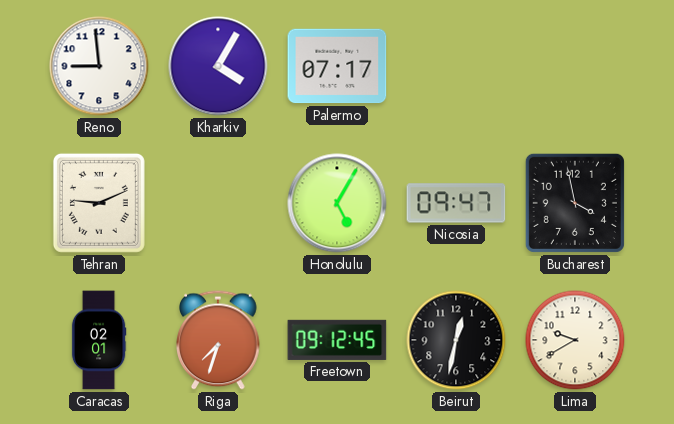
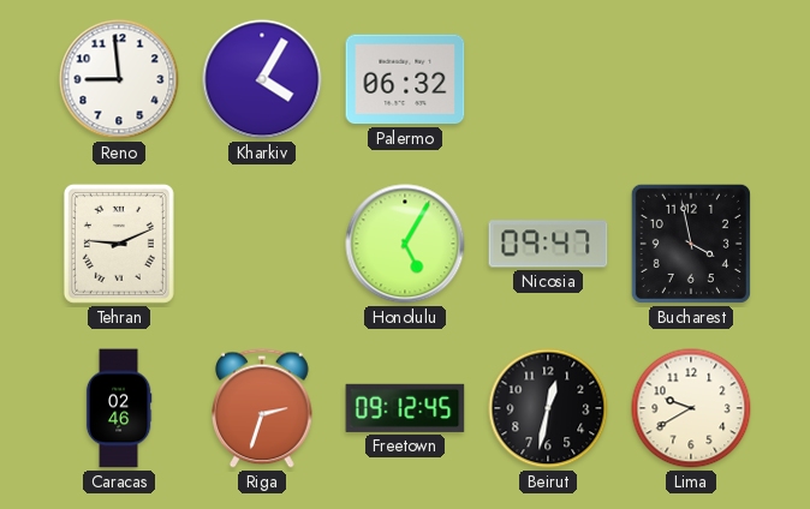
Palermo: 07:17 -> 06:32
Caracas: 02:01 -> 02:46
Riga: 7:33 -> 2:33
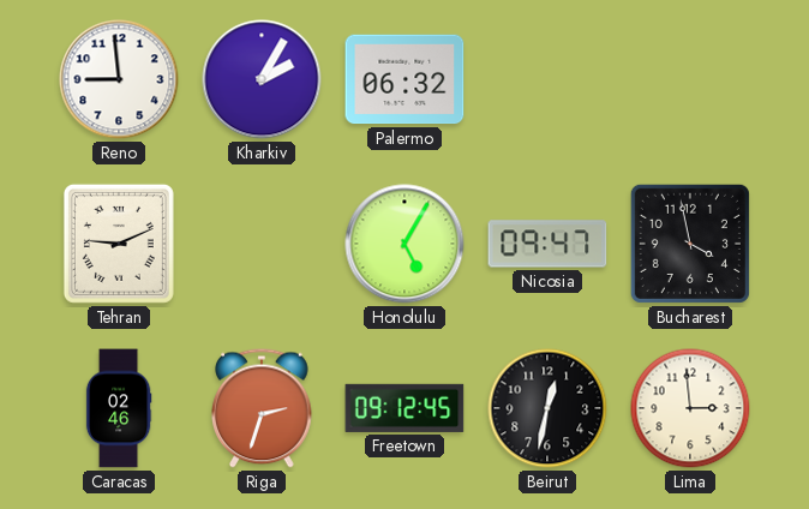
Kharkiv: 4:05 -> 2:05
Lima: 9:40 -> 2:59
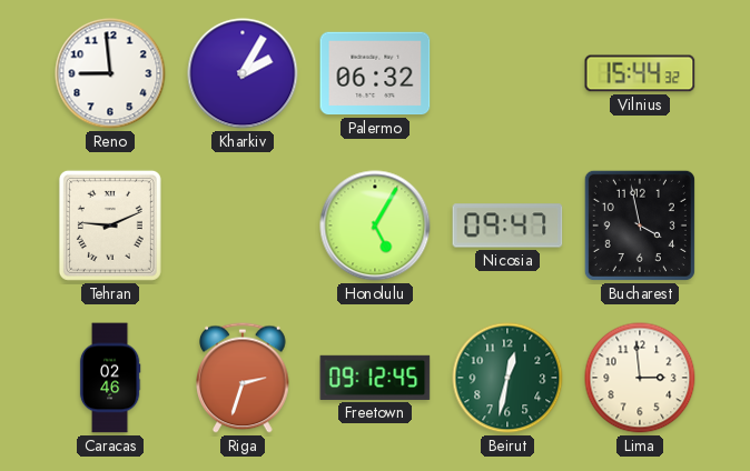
Vilnius: none -> 15:44
Beirut dial: black -> green
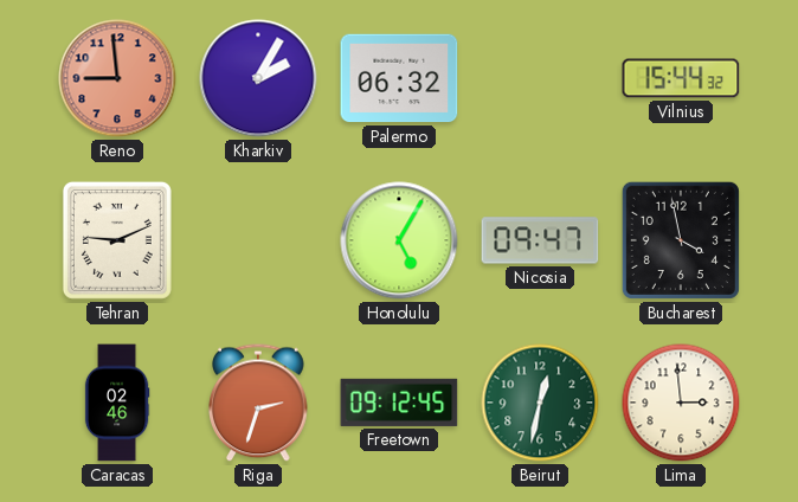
Reno dial: white -> salmon
